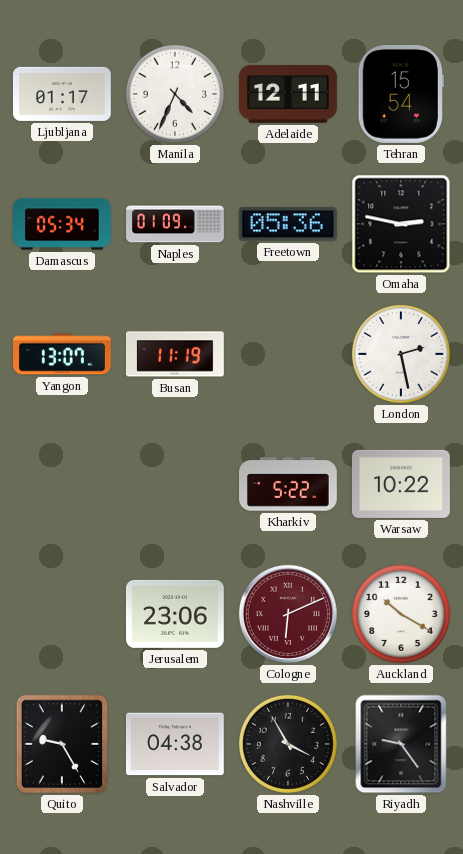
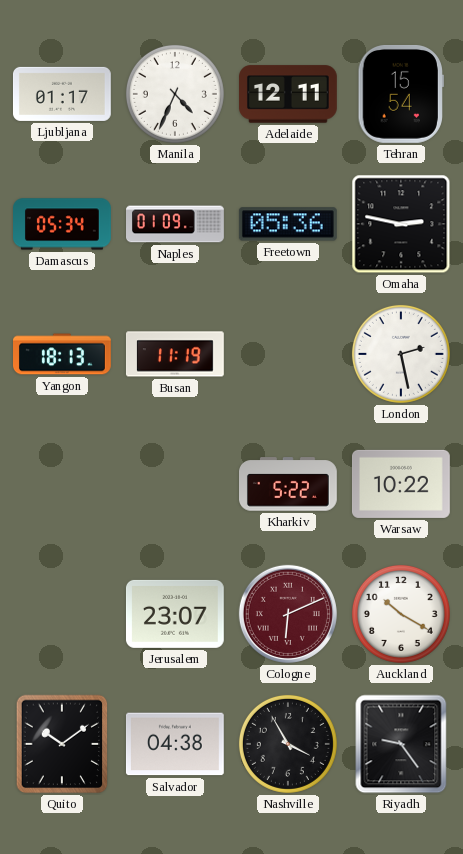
Yangon: 13:07 -> 18:13
Jerusalem: 23:06 -> 23:07
Quito: 9:25 -> 10:09
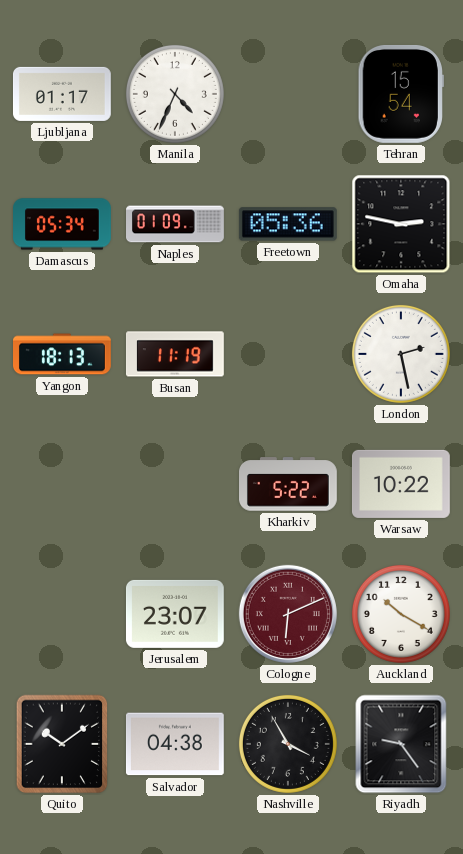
Adelaide: 12:11 -> none
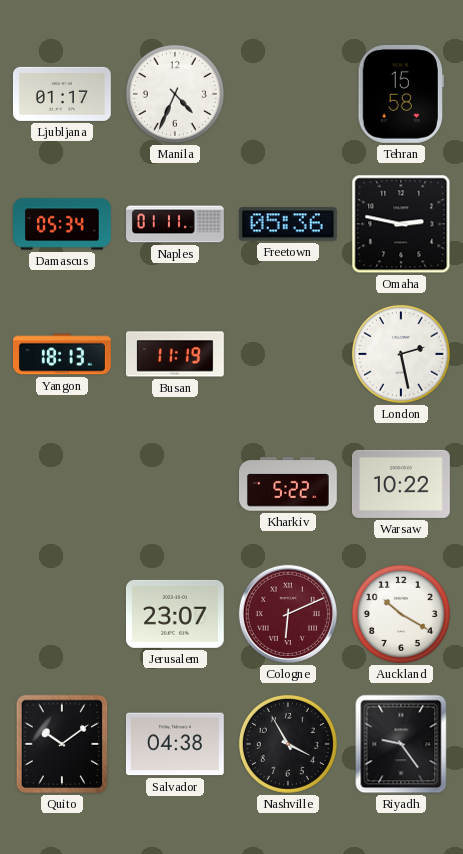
Tehran: 15:54 -> 15:58
Naples: 01:09 -> 01:11
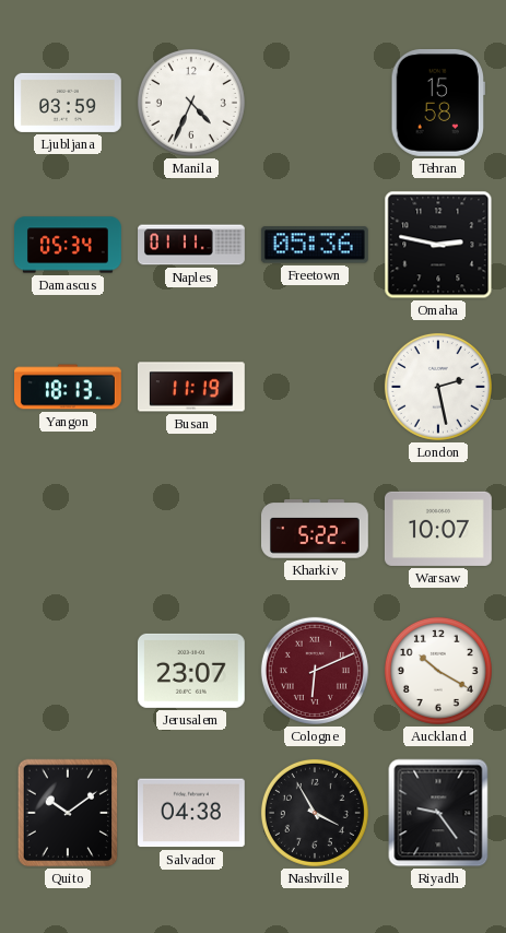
Ljubljana: 01:17 -> 03:59
Warsaw: 10:22 -> 10:07
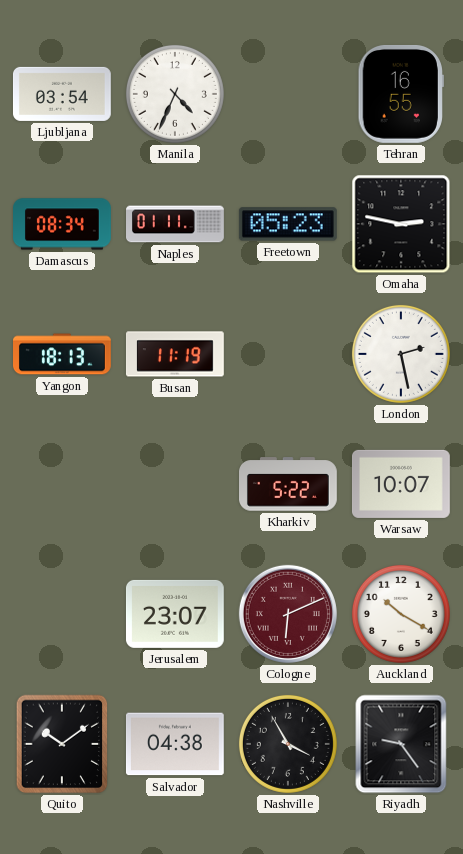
Ljubljana: 03:59 -> 03:54
Tehran: 15:58 -> 16:55
Damascus: 05:34 -> 08:34
Freetown: 05:36 -> 05:23
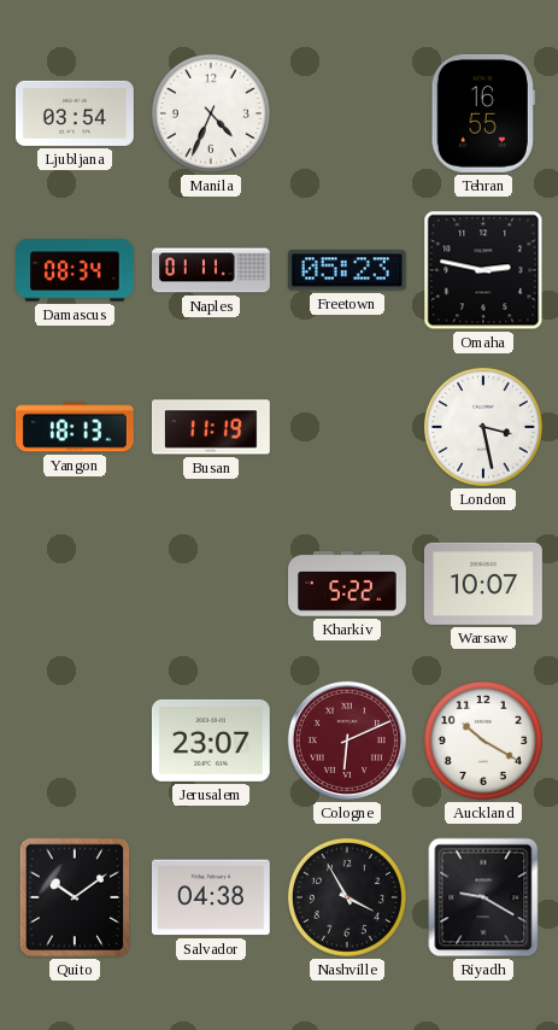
London: 2:28 -> 3:28
Riyadh: 9:24 -> 9:20
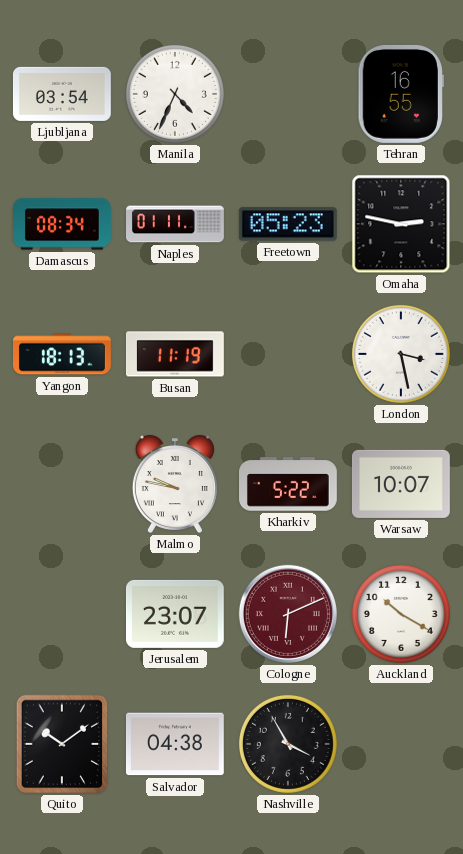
Malmo: none -> 9:47
Riyadh: 9:20 -> none
